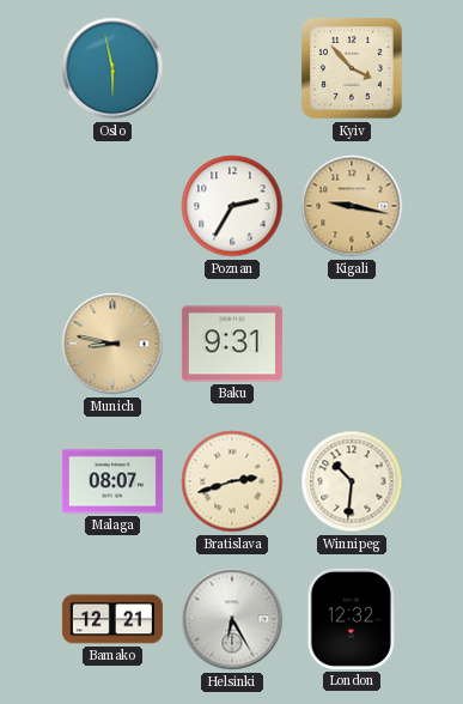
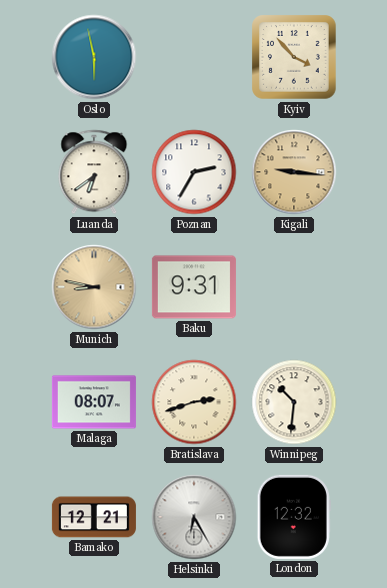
Luanda: none -> 6:39
Kigali: 9:17 -> 9:16
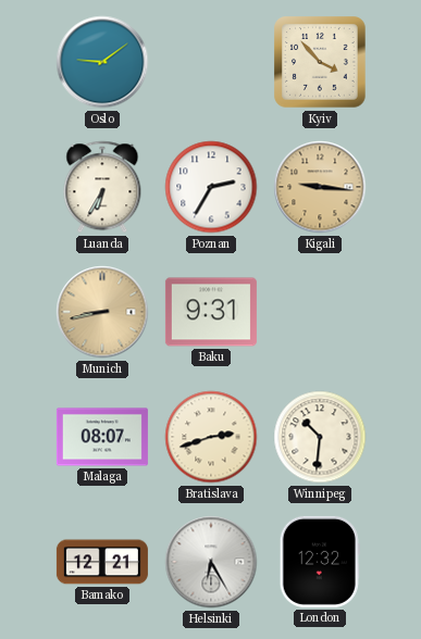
Oslo: 5:58 -> 9:09
Luanda: 6:39 -> 6:35
Munich: 8:47 -> 8:43
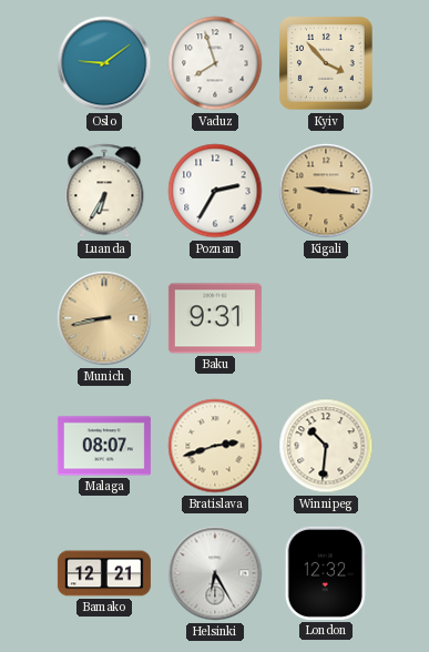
Vaduz: none -> 7:57
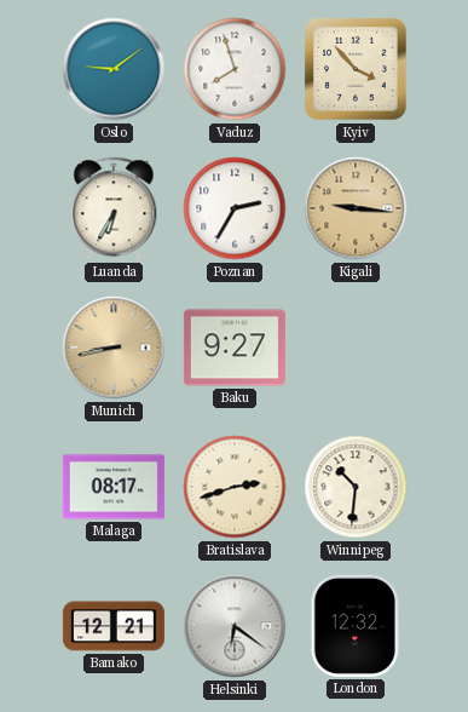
Baku: 9:31 -> 9:27
Malaga: 08:07 -> 08:17
Helsinki: 6:25 -> 6:21
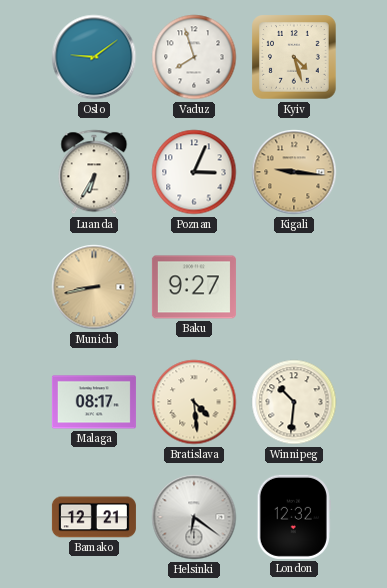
Kyiv: 3:53 -> 4:27
Poznan: 2:35 -> 3:04
Bratislava: 2:42 -> 4:29
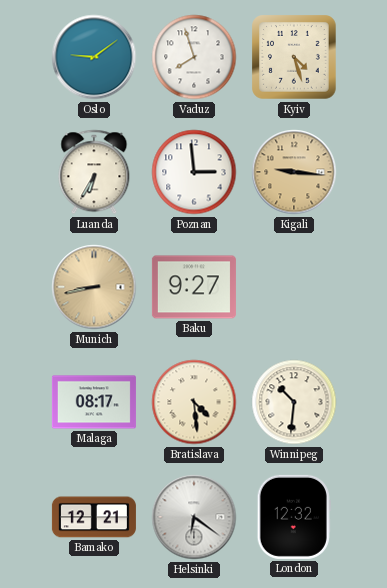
Poznan: 3:04 -> 2:59
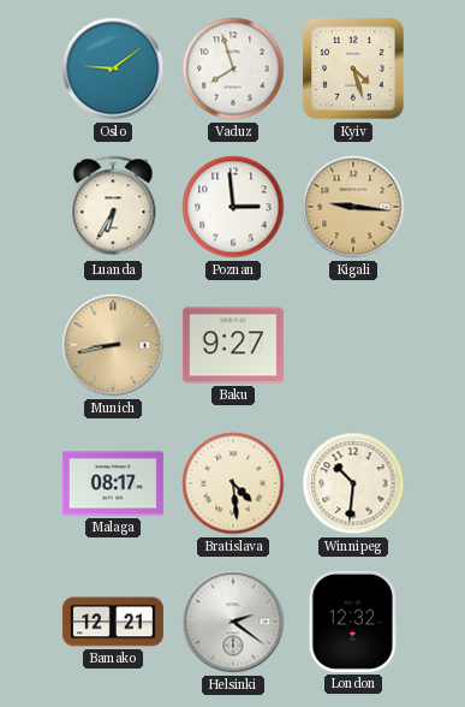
Helsinki: 6:21 -> 2:21
